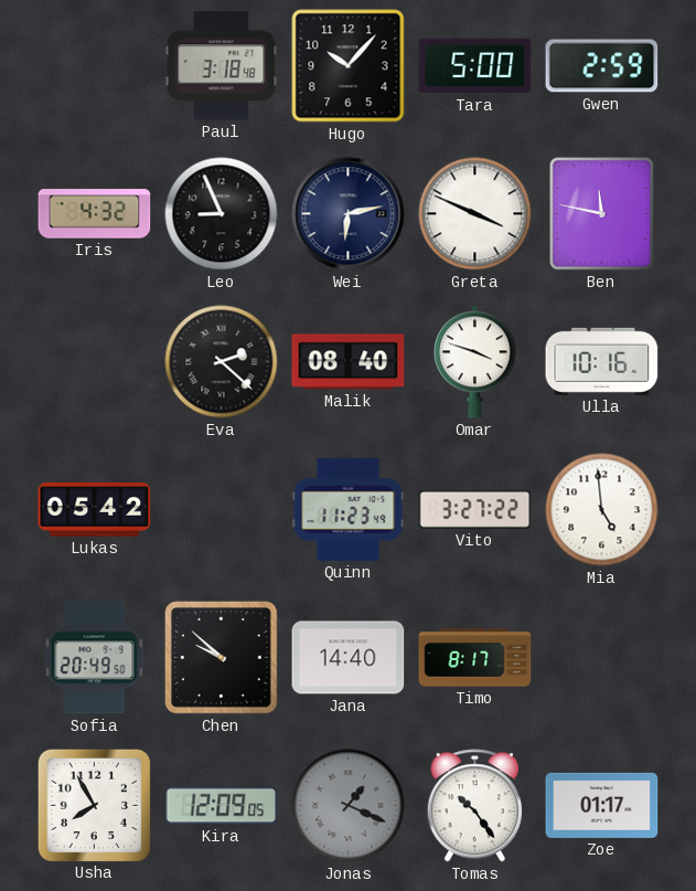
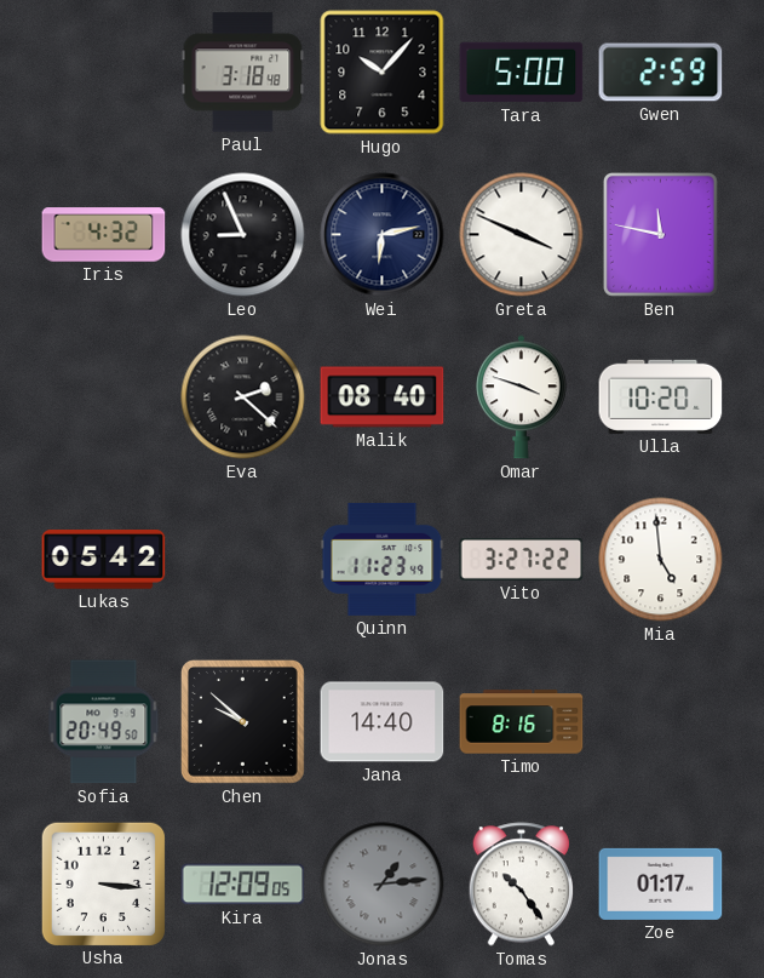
Ulla: 10:16 -> 10:20
Timo: 8:17 -> 8:16
Usha: 7:55 -> 3:16
Jonas: 1:19 -> 1:14
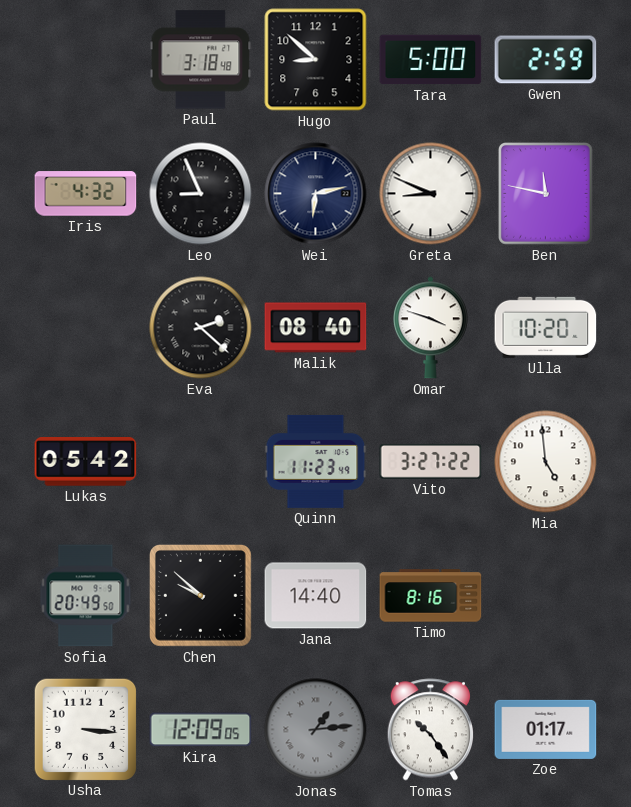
Hugo: 10:07 -> 8:52
Greta: 3:49 -> 8:49
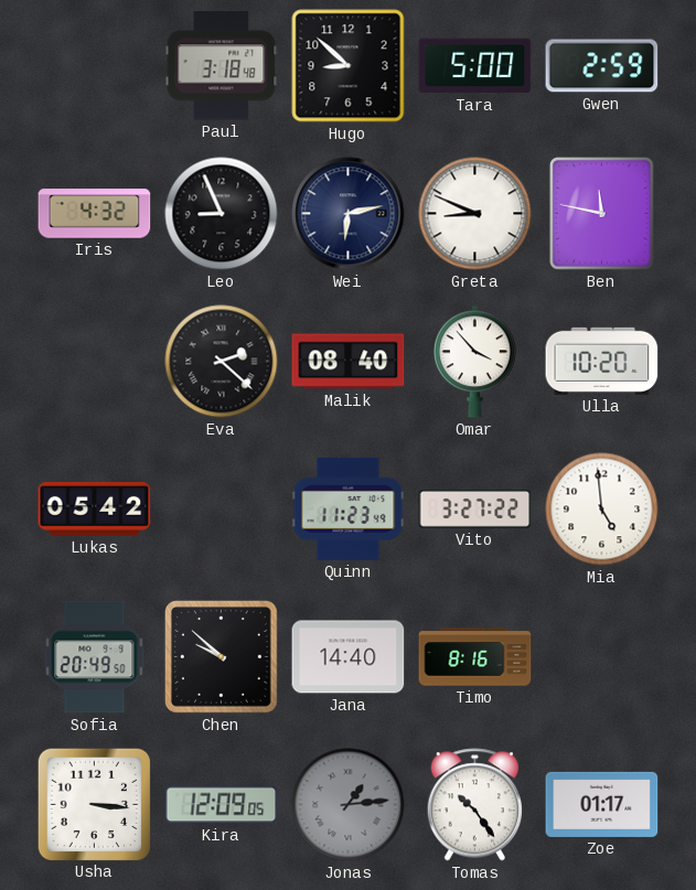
Omar: 3:48 -> 3:53
